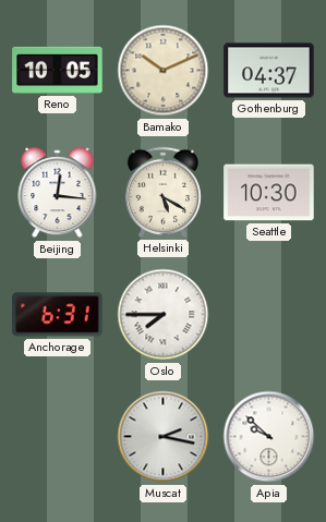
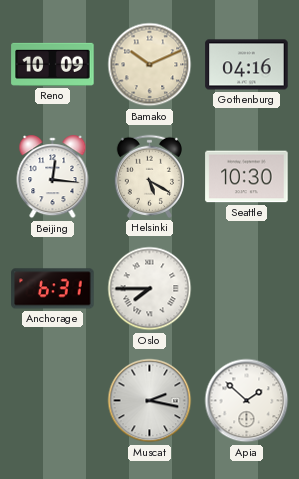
Reno: 10:05 -> 10:09
Gothenburg: 04:37 -> 04:16
Apia: 9:52 -> 1:52
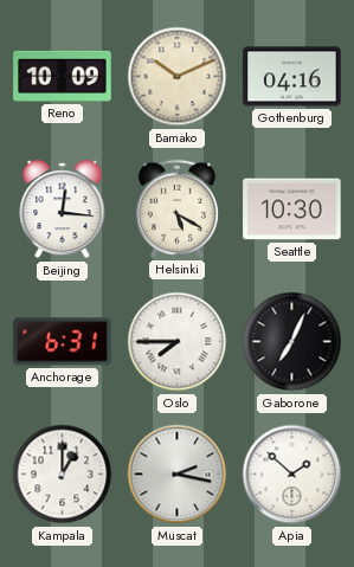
Gaborone: none -> 7:04
Kampala: none -> 1:00
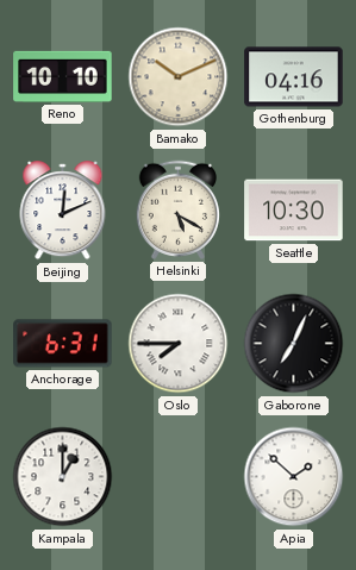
Reno: 10:09 -> 10:10
Beijing: 12:16 -> 12:11
Muscat: 2:17 -> none
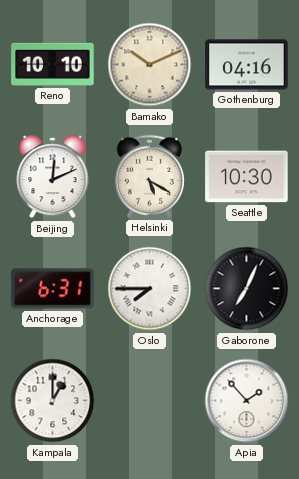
Apia: 1:52 -> 1:53
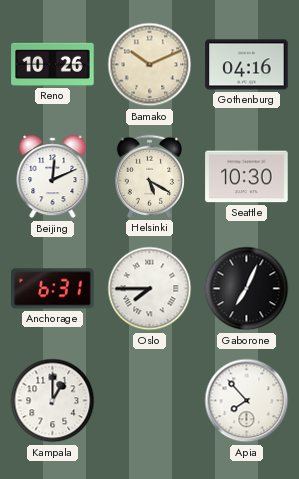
Reno: 10:10 -> 10:26
Apia: 1:53 -> 7:53
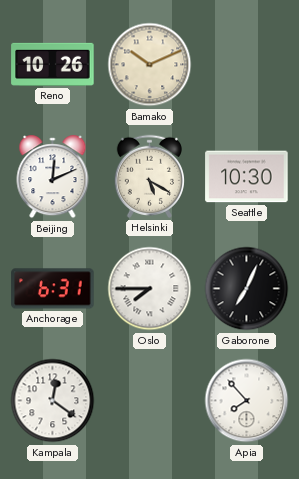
Gothenburg: 04:16 -> none
Kampala: 1:00 -> 12:21
